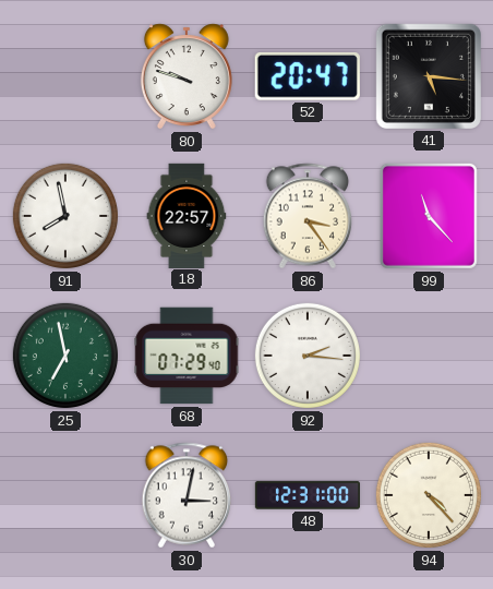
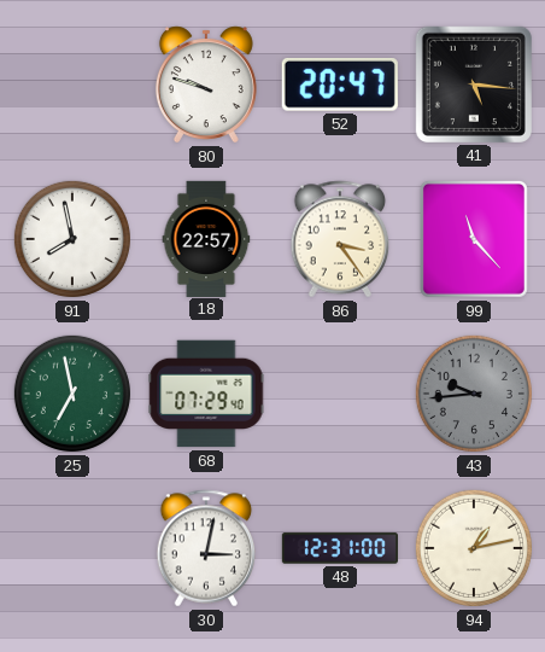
92: 2:16 -> none
43: none -> 9:44
94: 4:23 -> 1:13
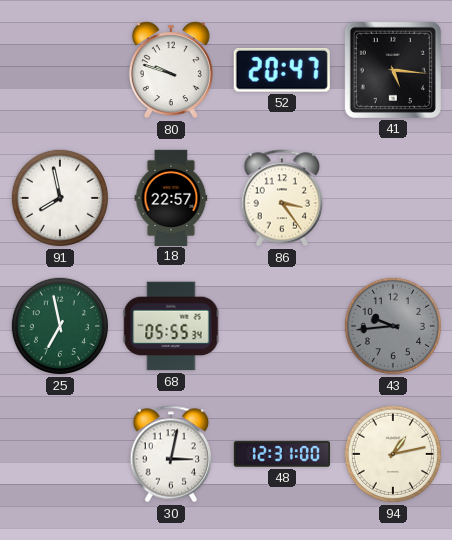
99: 11:23 -> none
68: 07:29 -> 05:55
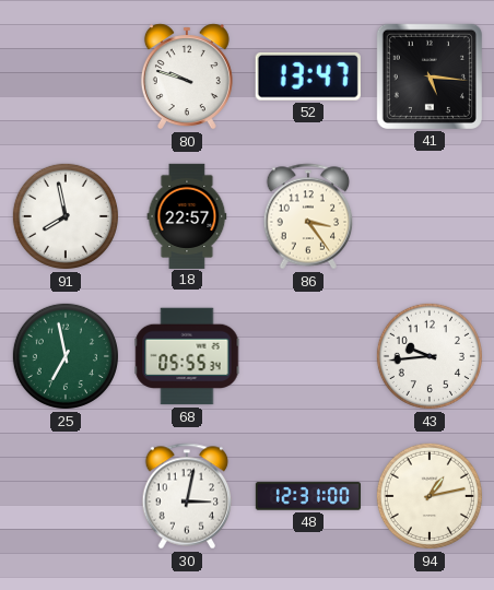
52: 20:47 -> 13:47
43 dial: grey -> white
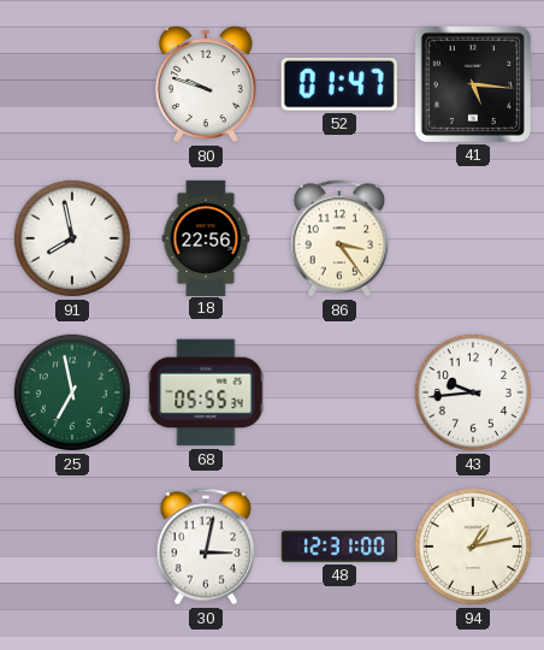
52: 13:47 -> 01:47
18: 22:57 -> 22:56
